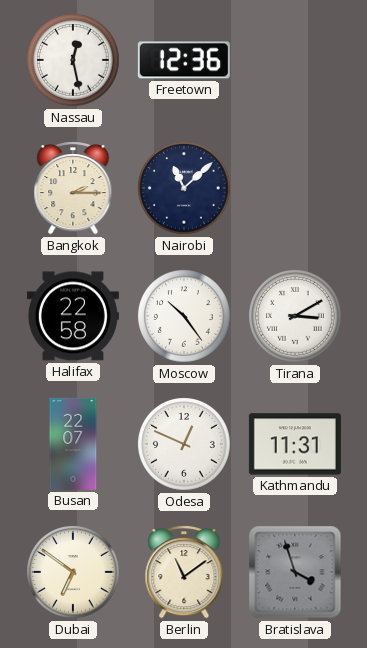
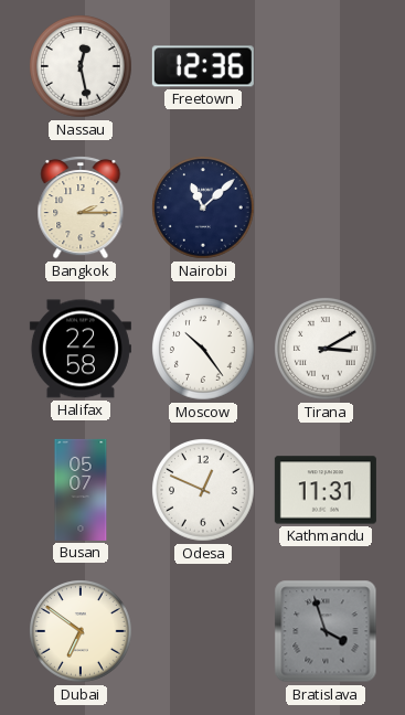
Busan: 22:07 -> 05:07
Berlin: 11:09 -> none
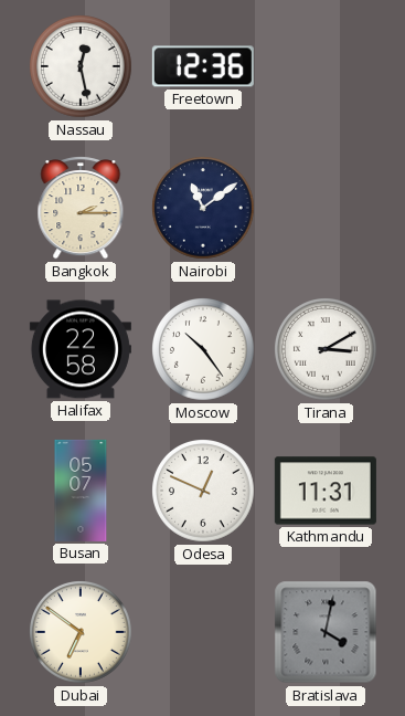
Nairobi: 11:08 -> 11:09
Bratislava: 3:57 -> 4:02
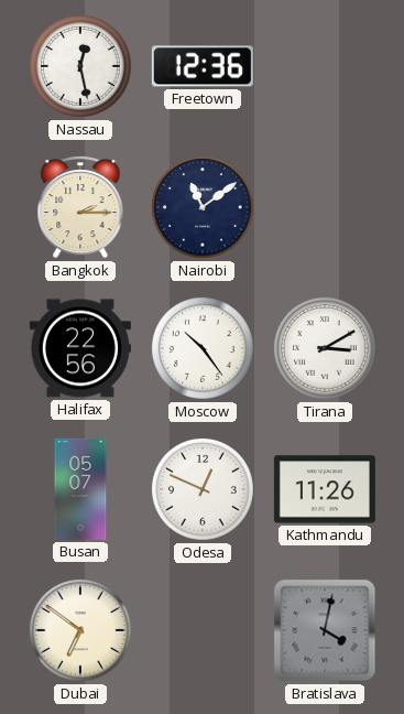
Halifax: 22:58 -> 22:56
Kathmandu: 11:31 -> 11:26
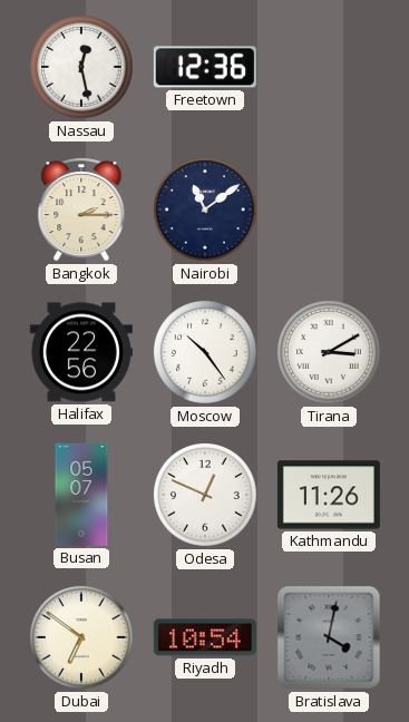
Riyadh: none -> 10:54
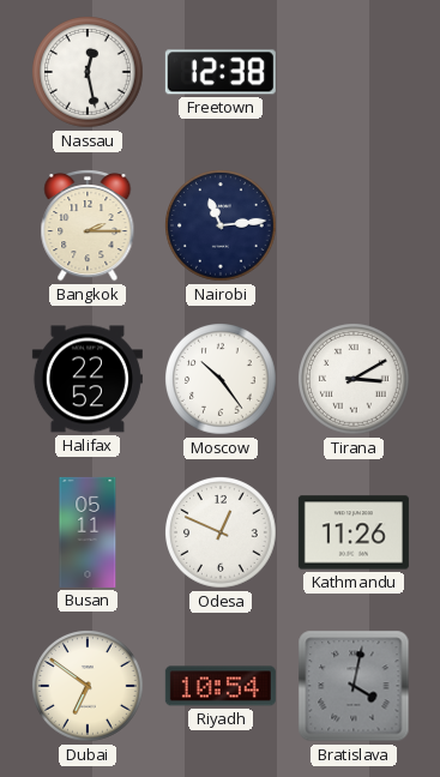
Freetown: 12:36 -> 12:38
Nairobi: 11:09 -> 11:14
Halifax: 22:56 -> 22:52
Busan: 05:07 -> 05:11
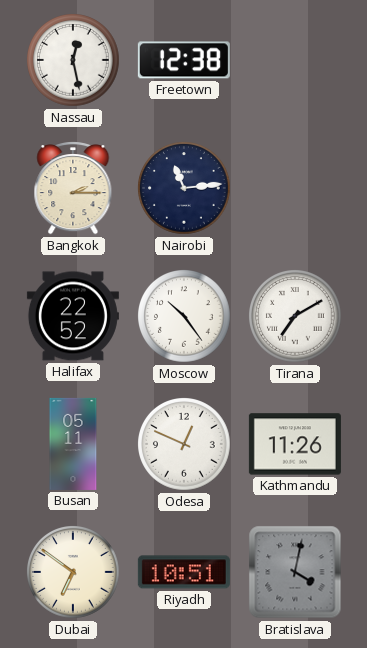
Tirana: 3:10 -> 7:10
Riyadh: 10:54 -> 10:51
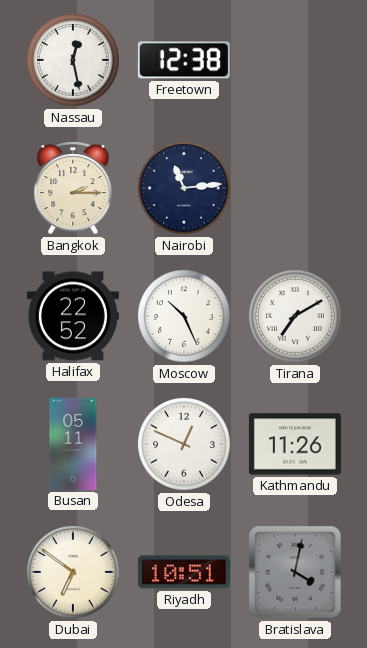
Moscow: 10:24 -> 10:26
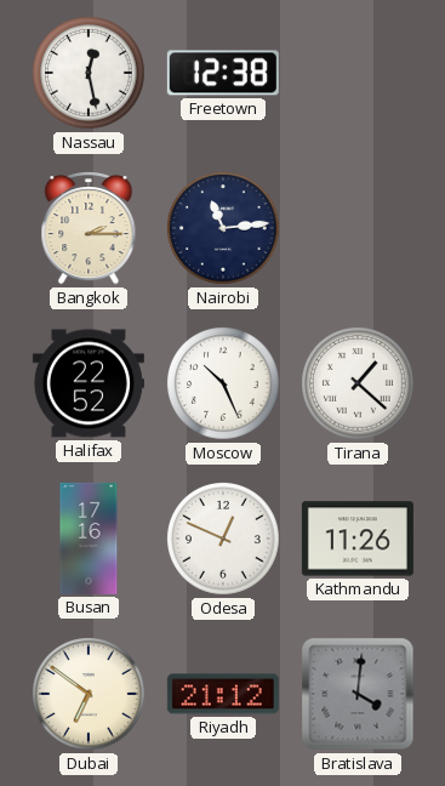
Tirana: 7:10 -> 1:22
Busan: 05:11 -> 17:16
Riyadh: 10:51 -> 21:12
Bratislava: 4:02 -> 4:01
